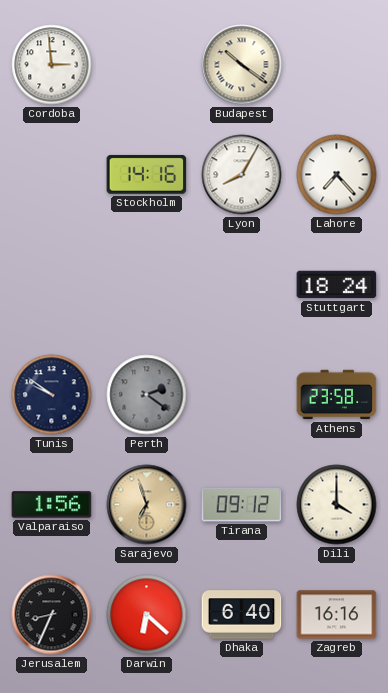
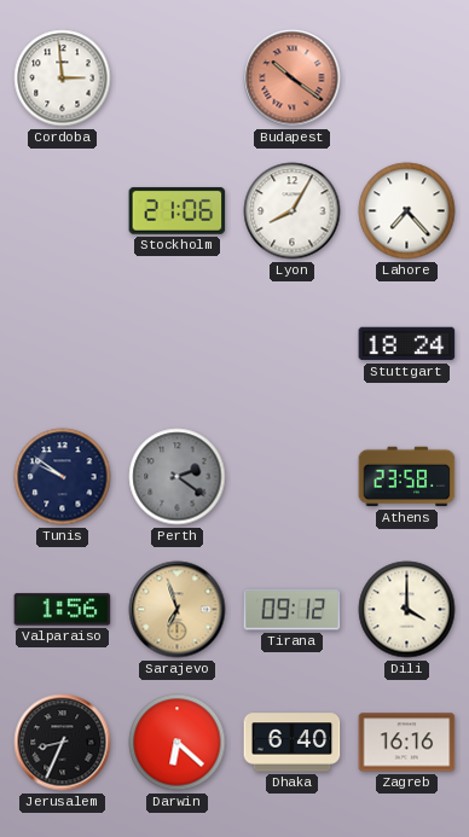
Budapest dial: cream -> salmon
Stockholm: 14:16 -> 21:06
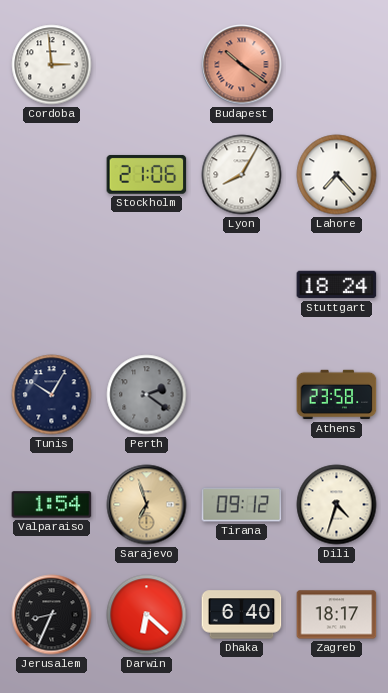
Tunis: 9:51 -> 10:05
Valparaiso: 1:56 -> 1:54
Dili: 4:00 -> 4:33
Zagreb: 16:16 -> 18:17
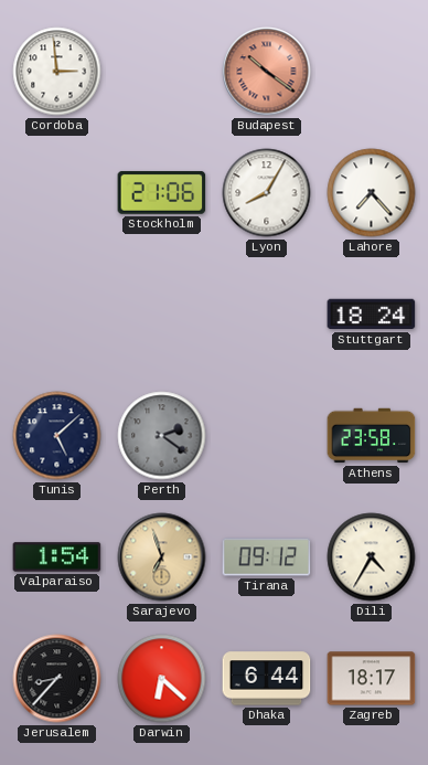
Tunis: 10:05 -> 5:08
Dili: 4:33 -> 4:35
Jerusalem: 8:34 -> 8:37
Dhaka: 6:40 -> 6:44
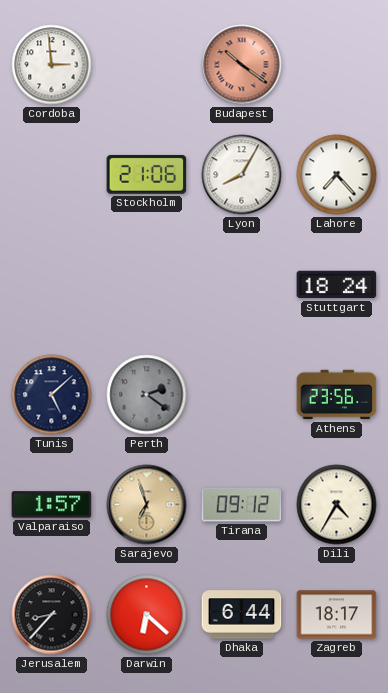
Athens: 23:58 -> 23:56
Valparaiso: 1:54 -> 1:57
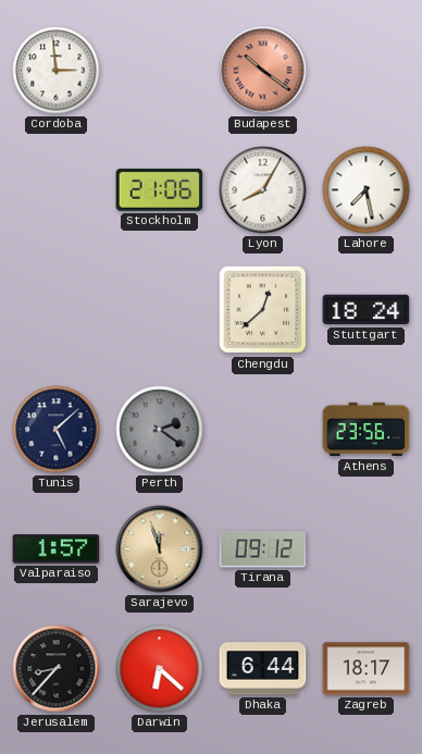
Lahore: 7:23 -> 7:28
Chengdu: none -> 12:38
Sarajevo: 6:57 -> 11:57
Dili: 4:35 -> none
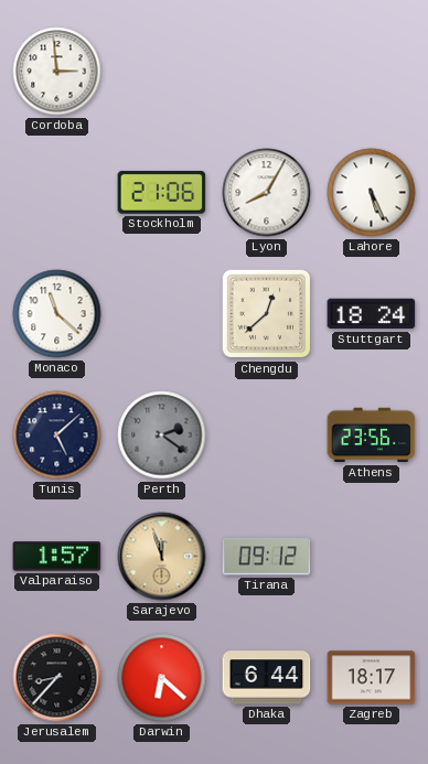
Budapest: 10:21 -> none
Lahore: 7:28 -> 5:26
Monaco: none -> 11:22
